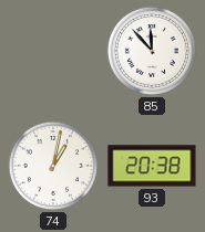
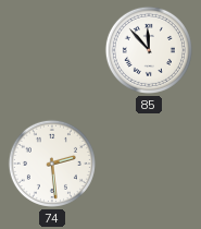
74: 1:02 -> 2:29
93: 20:38 -> none
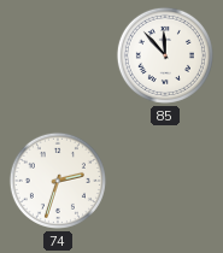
74: 2:29 -> 2:33
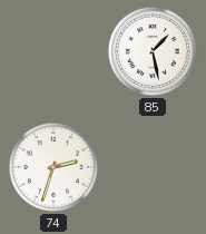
85: 11:53 -> 1:28
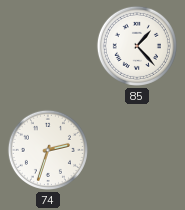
85: 1:28 -> 1:23
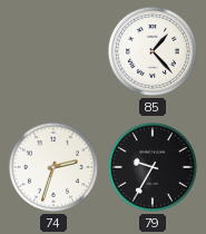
79: none -> 9:35
